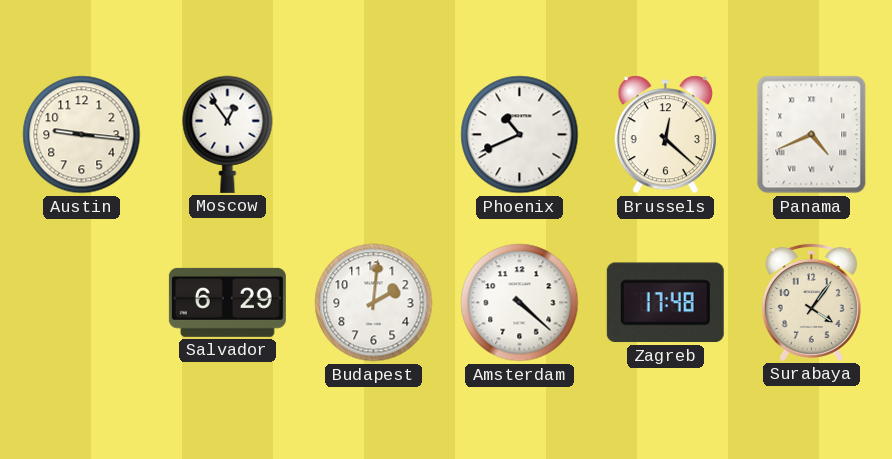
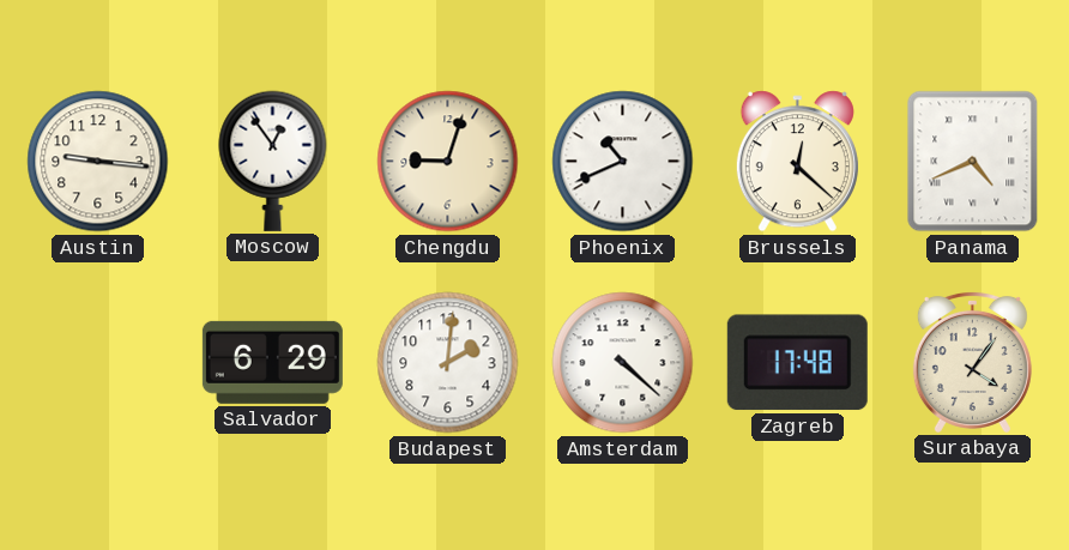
Chengdu: none -> 9:03
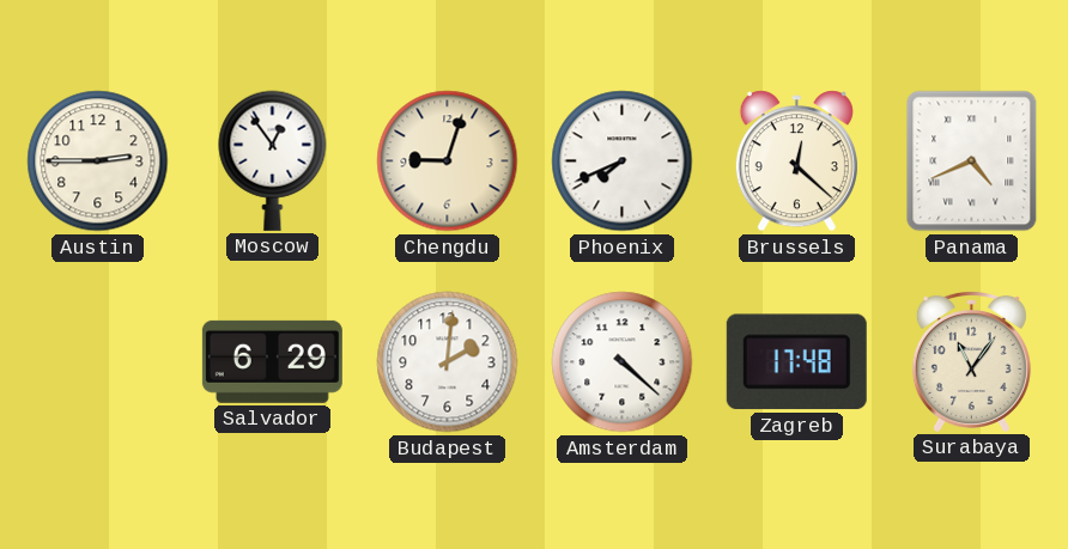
Austin: 9:16 -> 2:45
Phoenix: 10:41 -> 7:41
Surabaya: 4:06 -> 11:06
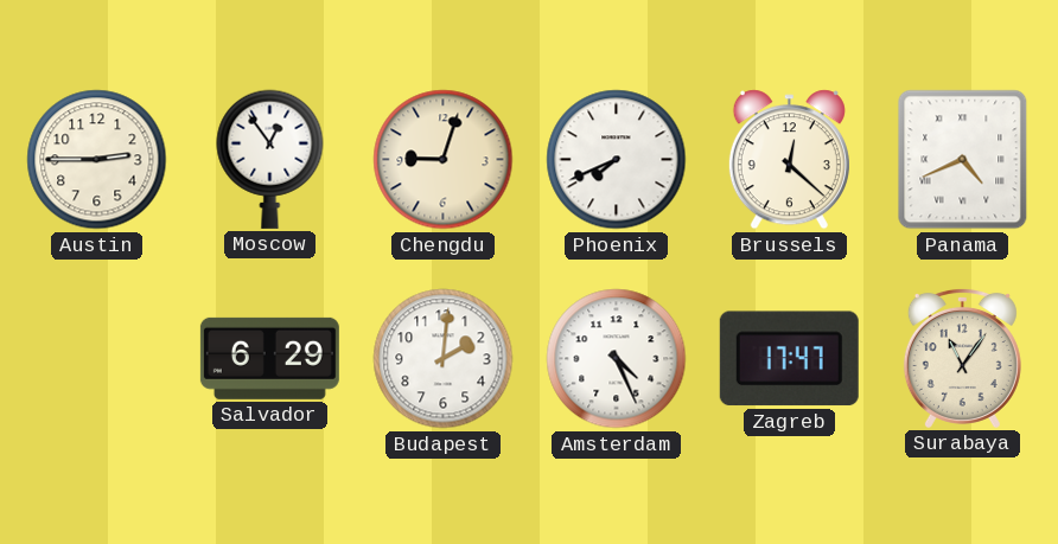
Amsterdam: 4:22 -> 4:26
Zagreb: 17:48 -> 17:47
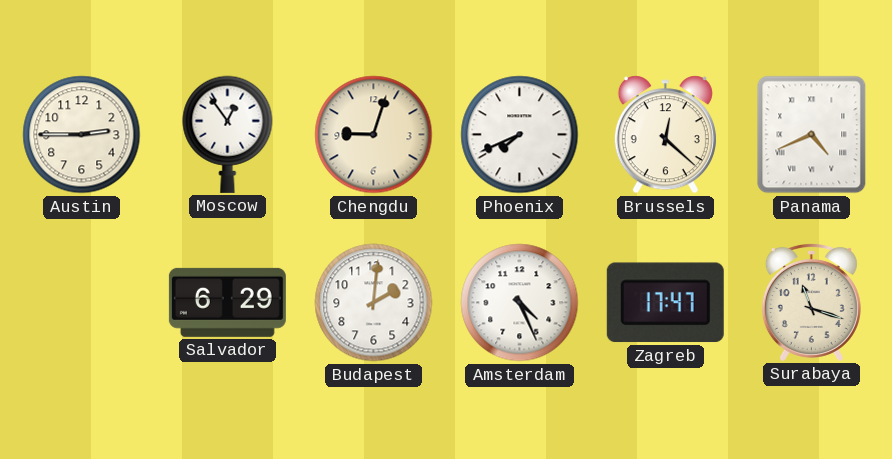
Surabaya: 11:06 -> 11:18
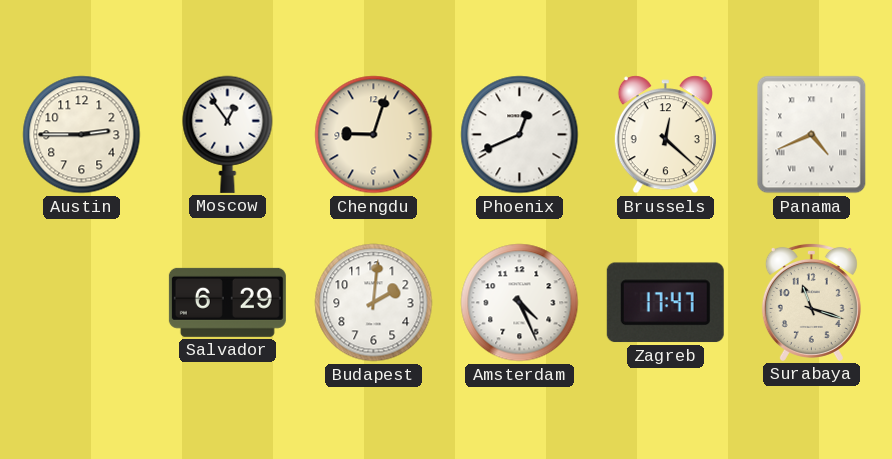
Phoenix: 7:41 -> 12:41
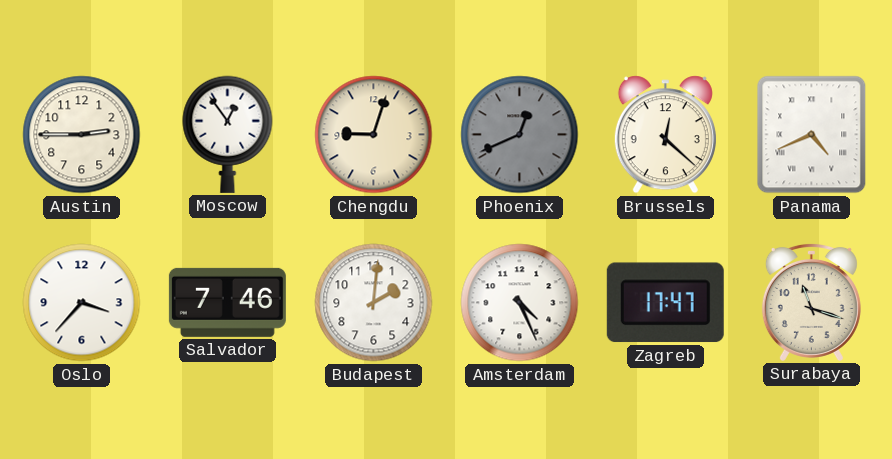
Phoenix dial: white -> grey
Oslo: none -> 3:37
Salvador: 6:29 -> 7:46
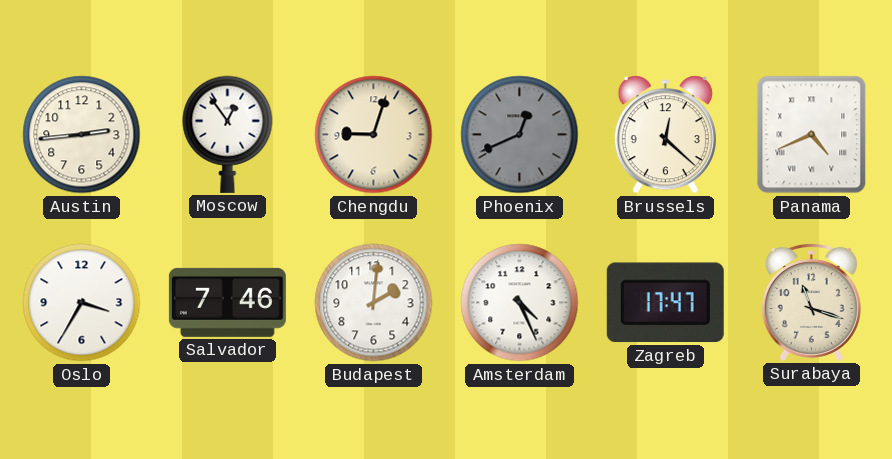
Austin: 2:45 -> 2:44
Oslo: 3:37 -> 3:35
